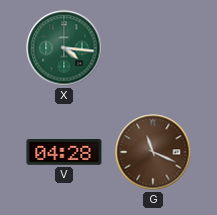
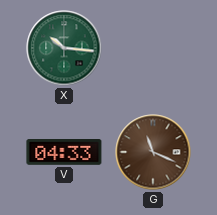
X: 4:16 -> 10:16
V: 04:28 -> 04:33
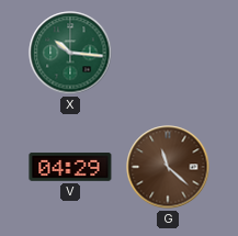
V: 04:33 -> 04:29
G: 11:19 -> 11:22
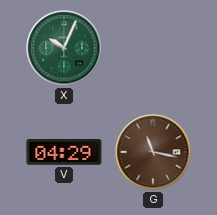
X: 10:16 -> 10:04
G: 11:22 -> 11:17
